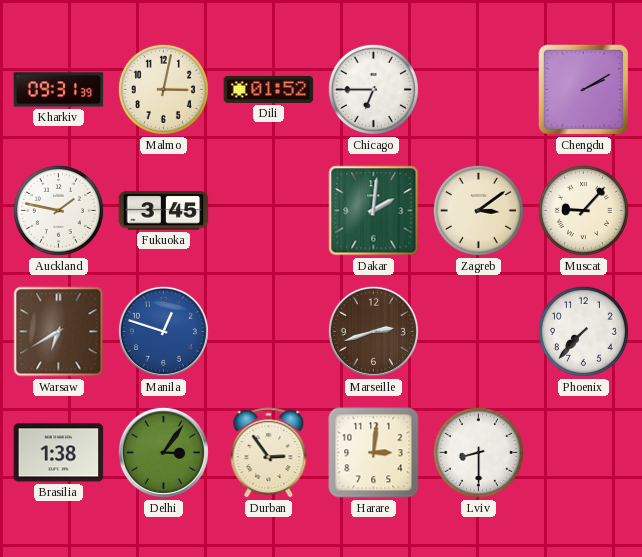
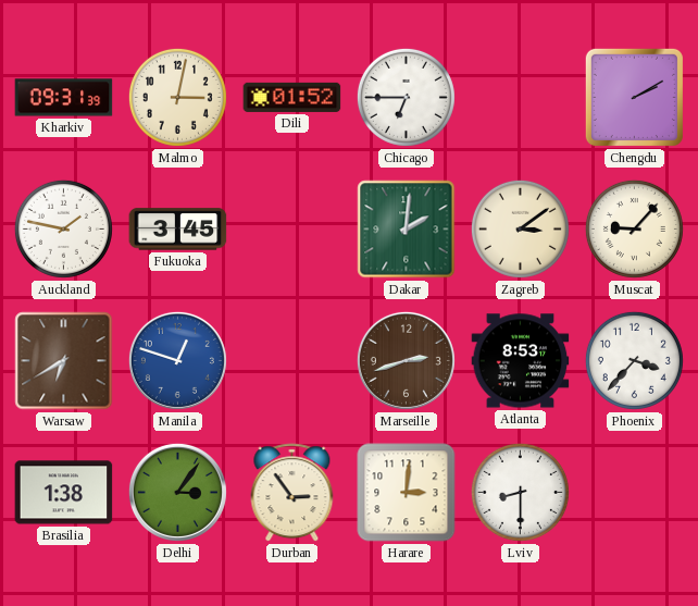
Atlanta: none -> 8:53
Phoenix: 7:37 -> 3:37
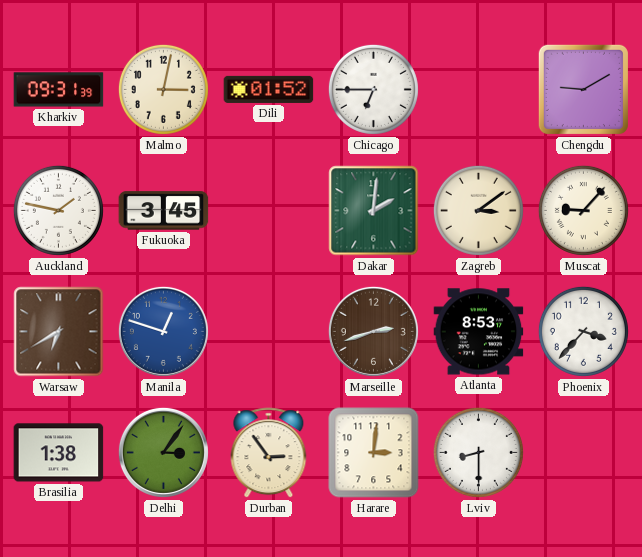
Chengdu: 2:10 -> 9:10
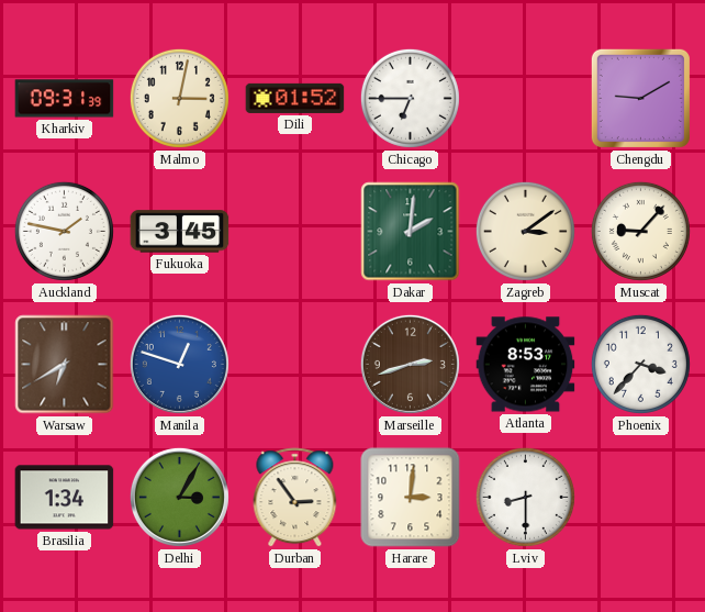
Brasilia: 1:38 -> 1:34
Delhi: 3:06 -> 3:05
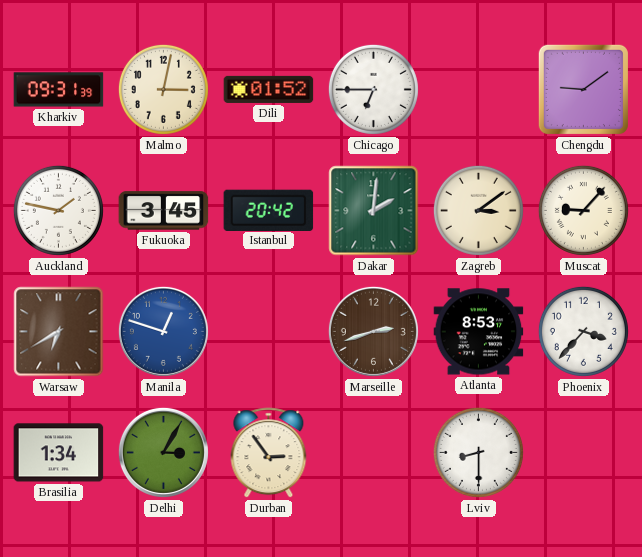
Chengdu: 9:10 -> 9:09
Istanbul: none -> 20:42
Harare: 3:01 -> none
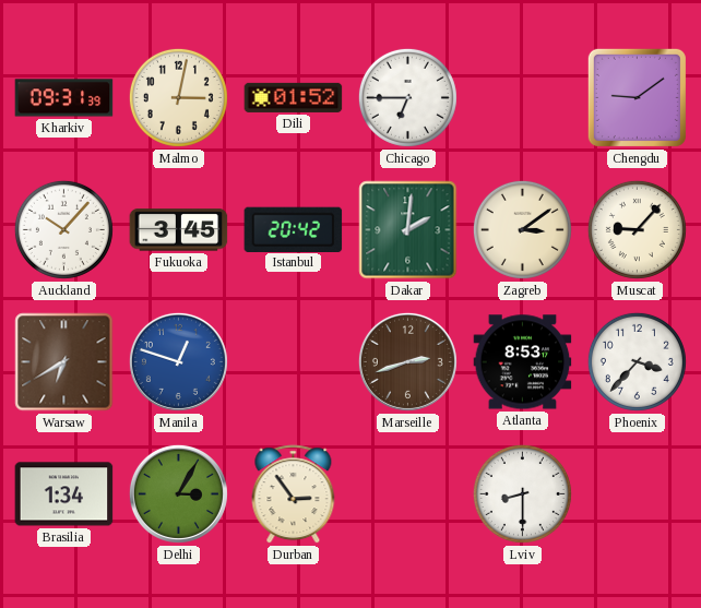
Auckland: 1:47 -> 10:07
